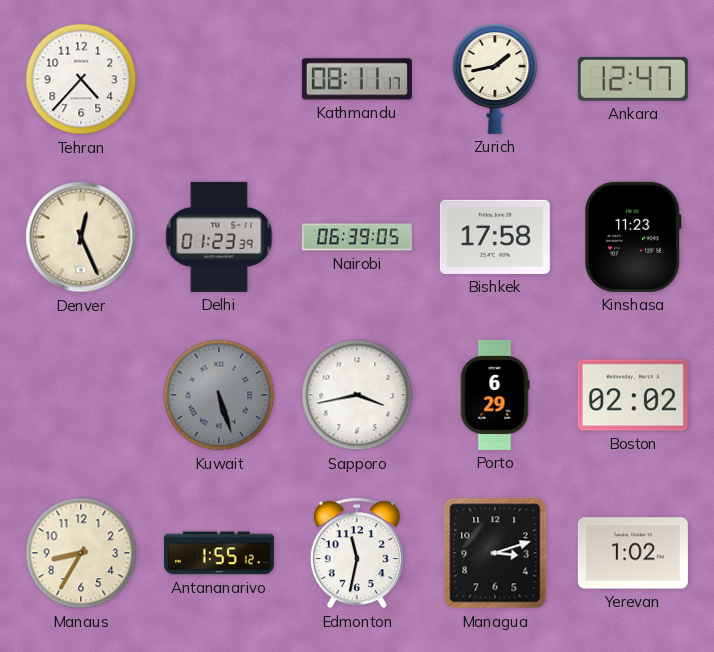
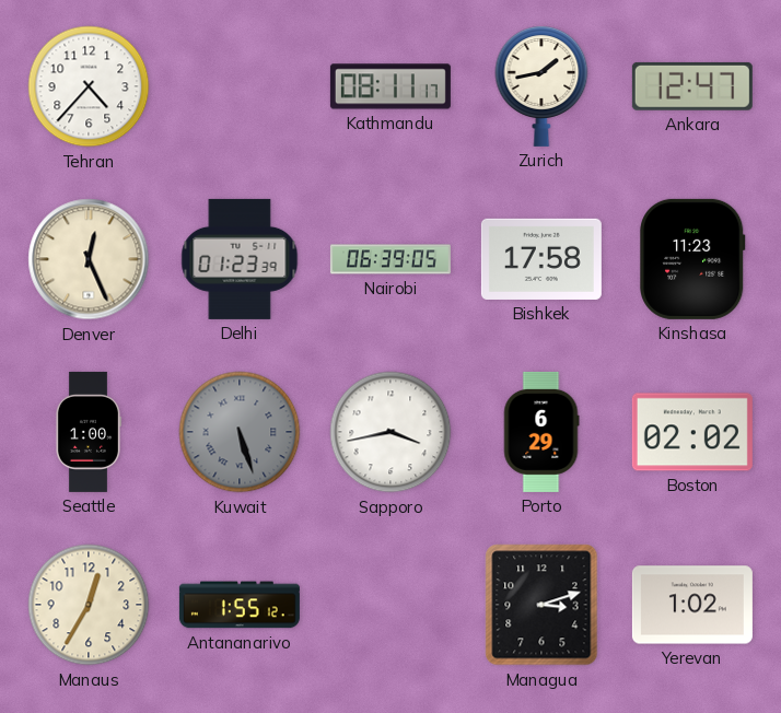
Seattle: none -> 1:00
Manaus: 8:35 -> 12:35
Edmonton: 11:32 -> none
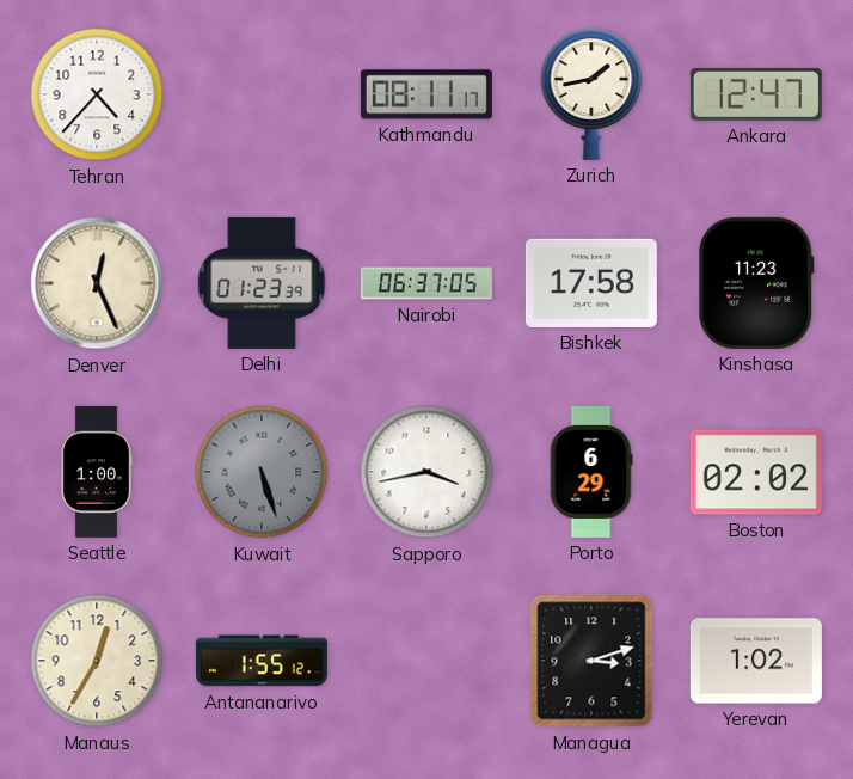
Nairobi: 06:39 -> 06:37
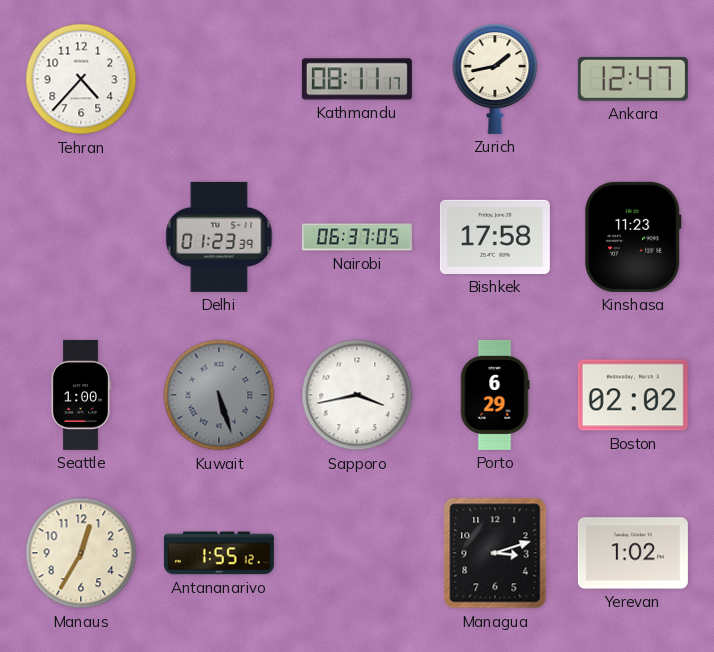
Denver: 12:26 -> none
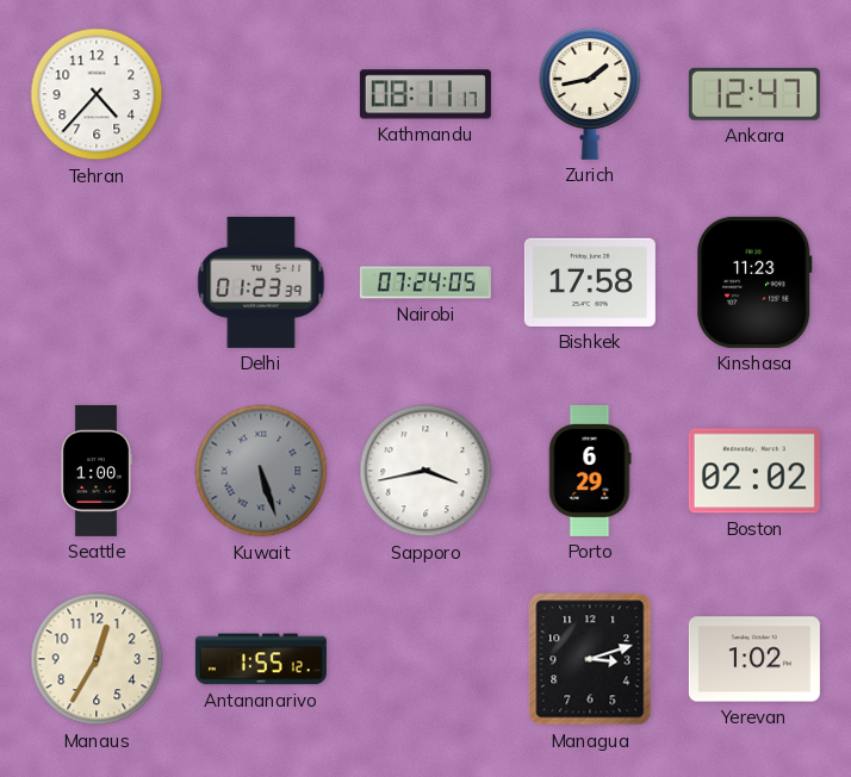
Nairobi: 06:37 -> 07:24
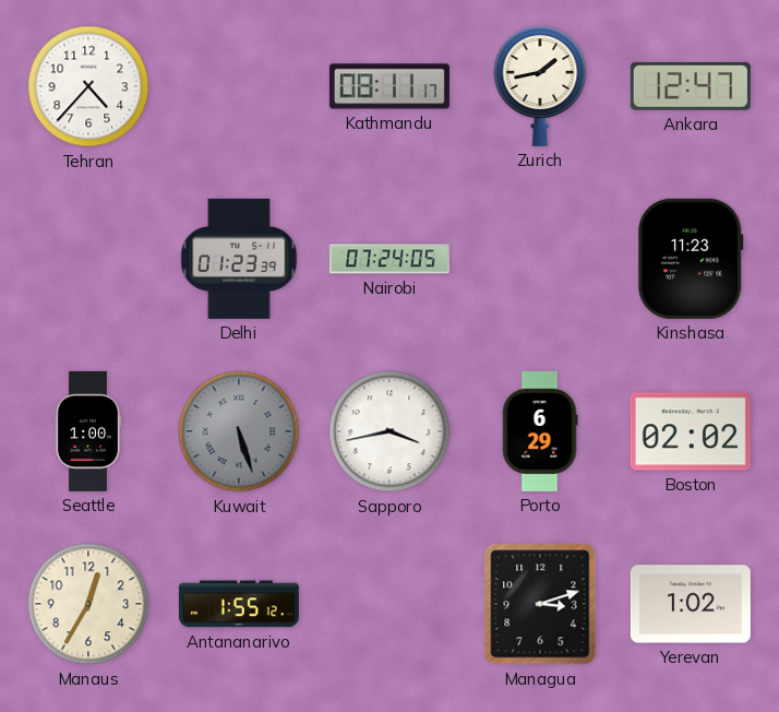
Bishkek: 17:58 -> none
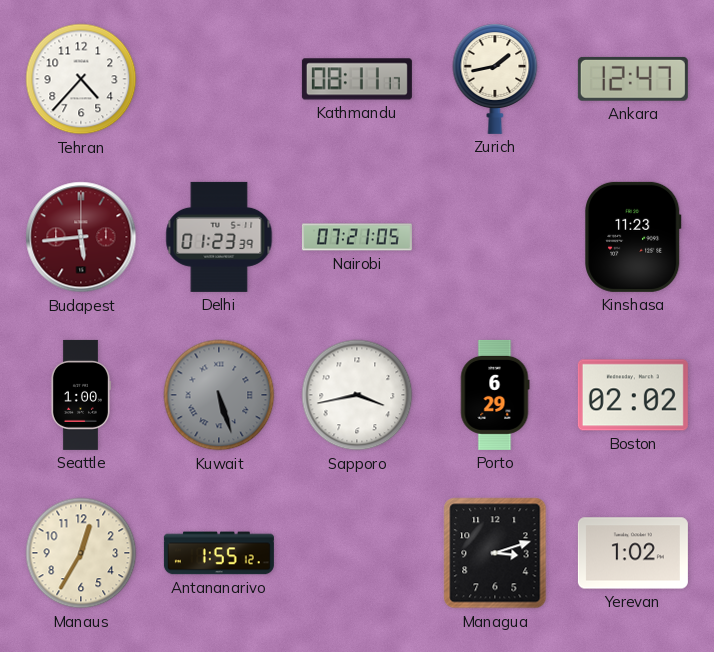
Budapest: none -> 5:44
Nairobi: 07:24 -> 07:21
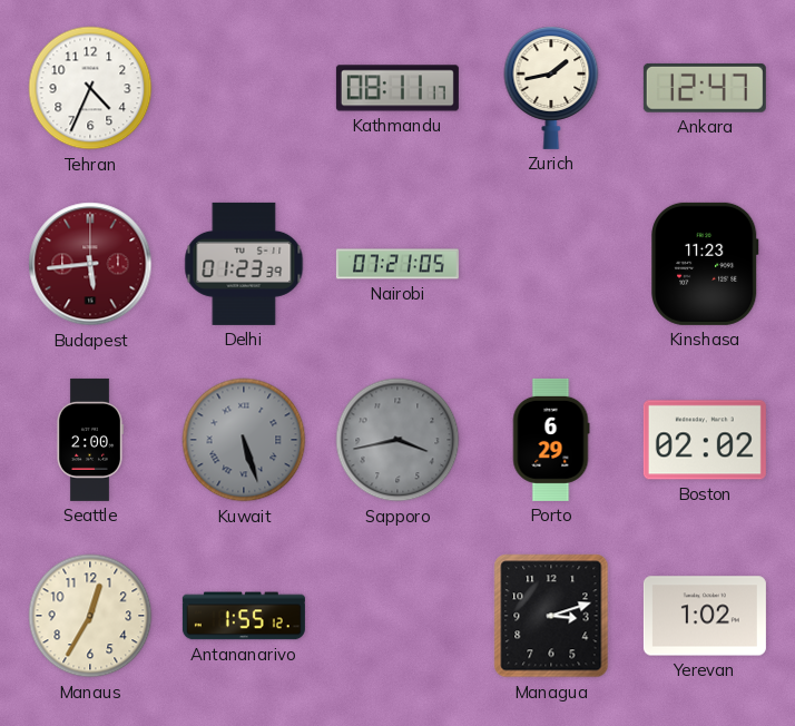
Tehran: 4:37 -> 4:34
Seattle: 1:00 -> 2:00
Sapporo dial: white -> grey
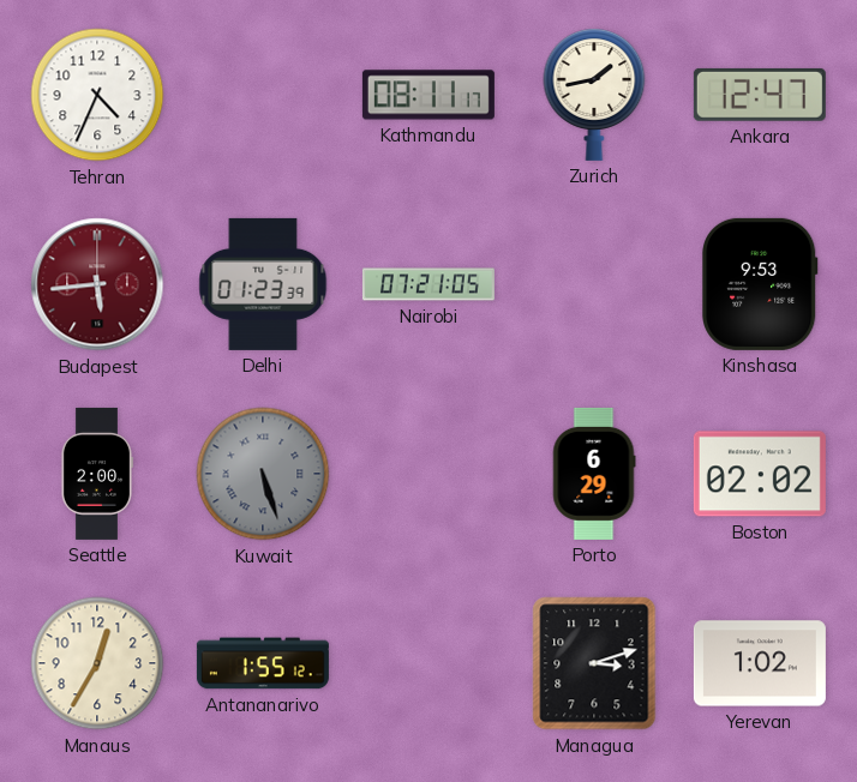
Kinshasa: 11:23 -> 9:53
Sapporo: 3:43 -> none
